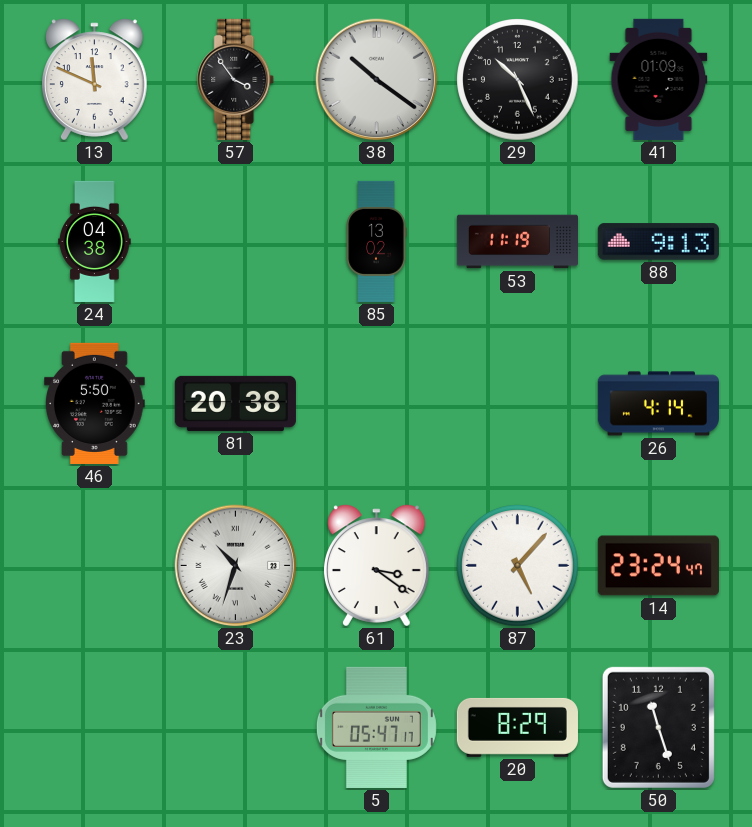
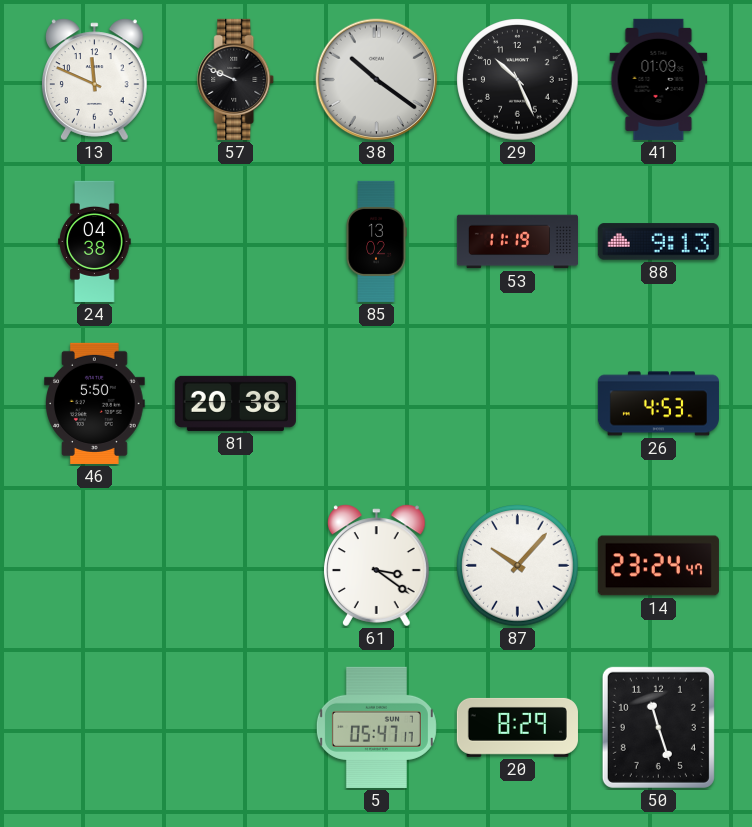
57: 3:54 -> 9:49
26: 4:14 -> 4:53
23: 10:33 -> none
87: 5:07 -> 10:07
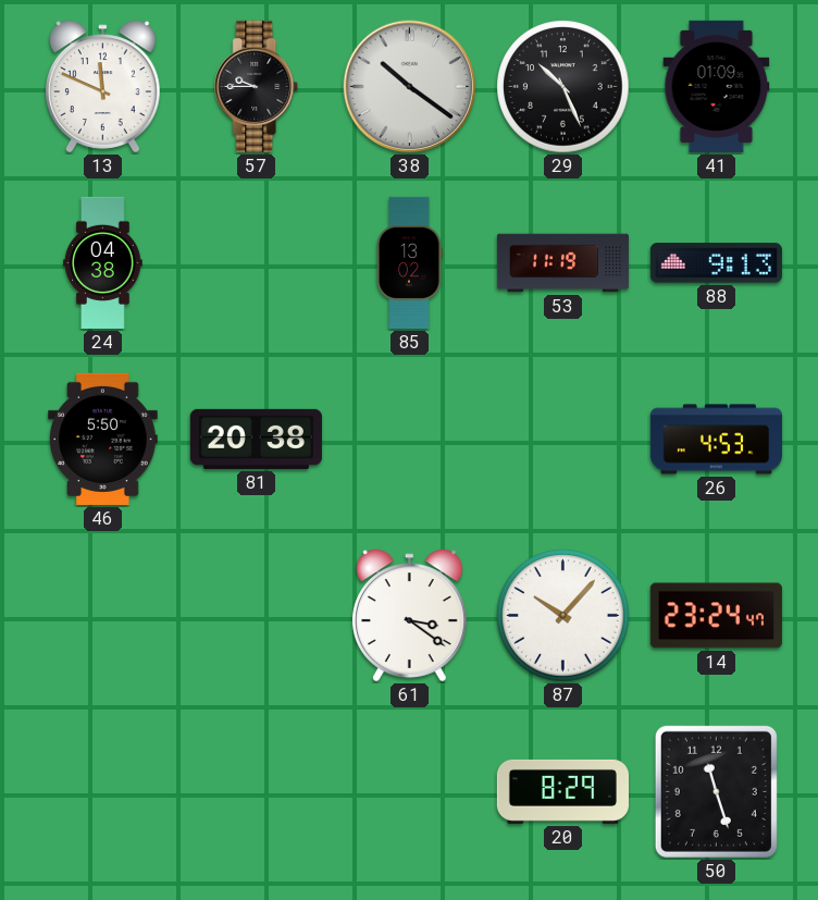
57: 9:49 -> 9:45
5: 05:47 -> none
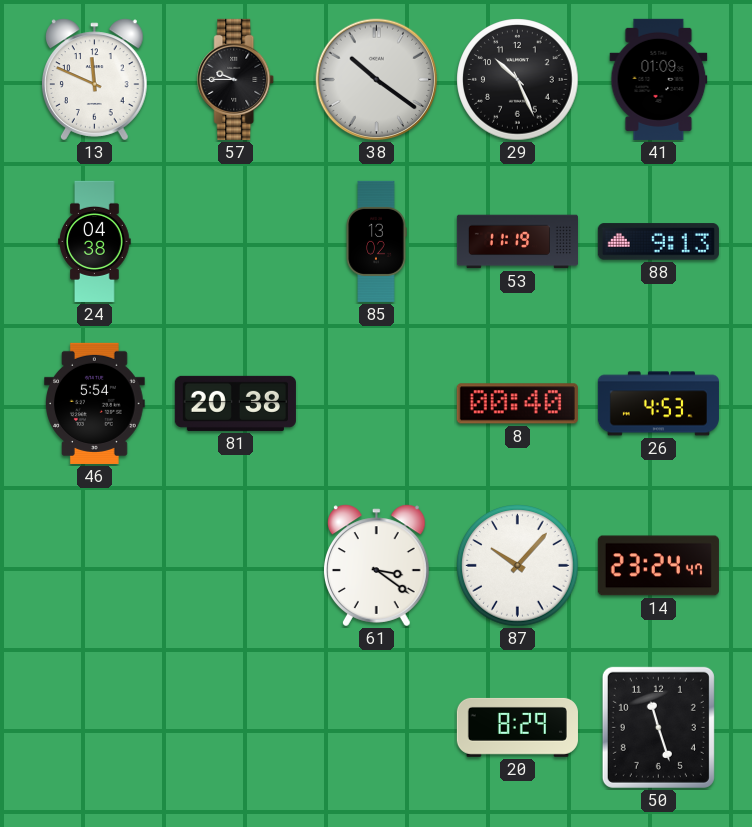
46: 5:50 -> 5:54
8: none -> 00:40
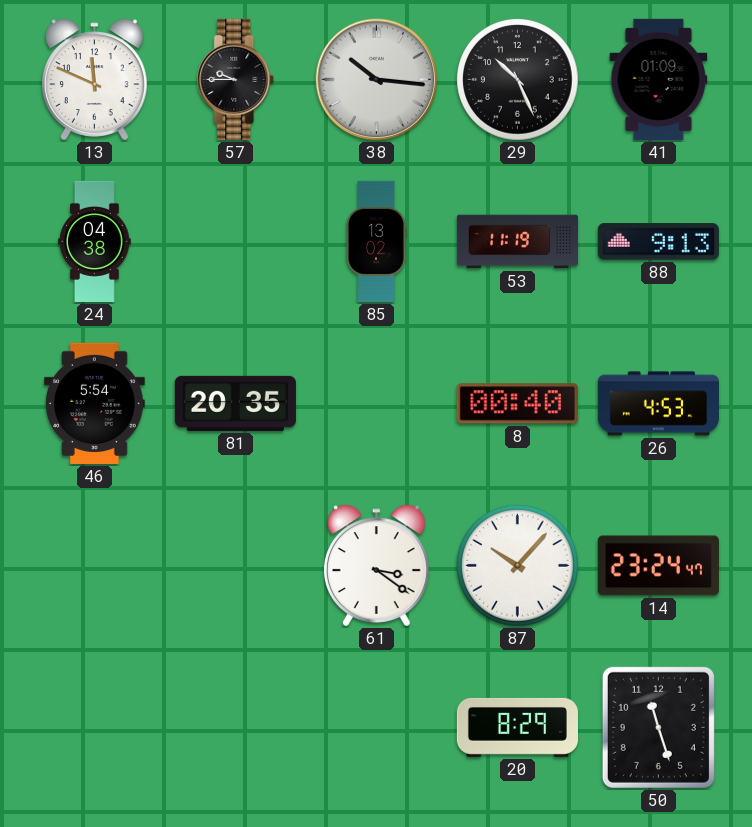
38: 10:21 -> 10:16
81: 20:38 -> 20:35
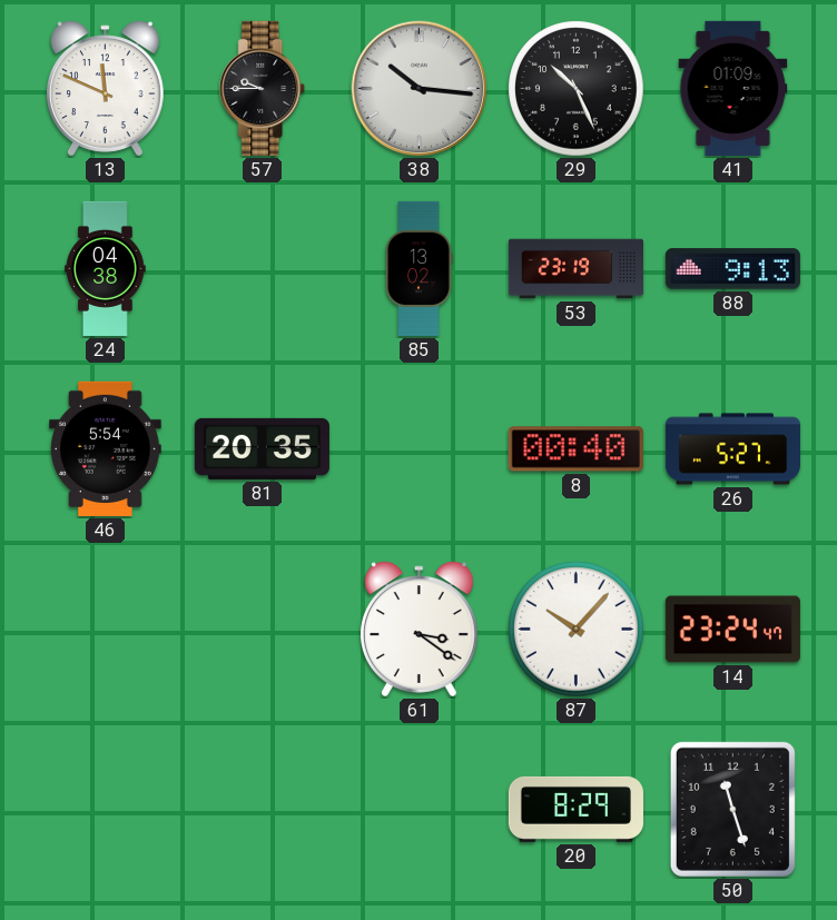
53: 11:19 -> 23:19
26: 4:53 -> 5:27
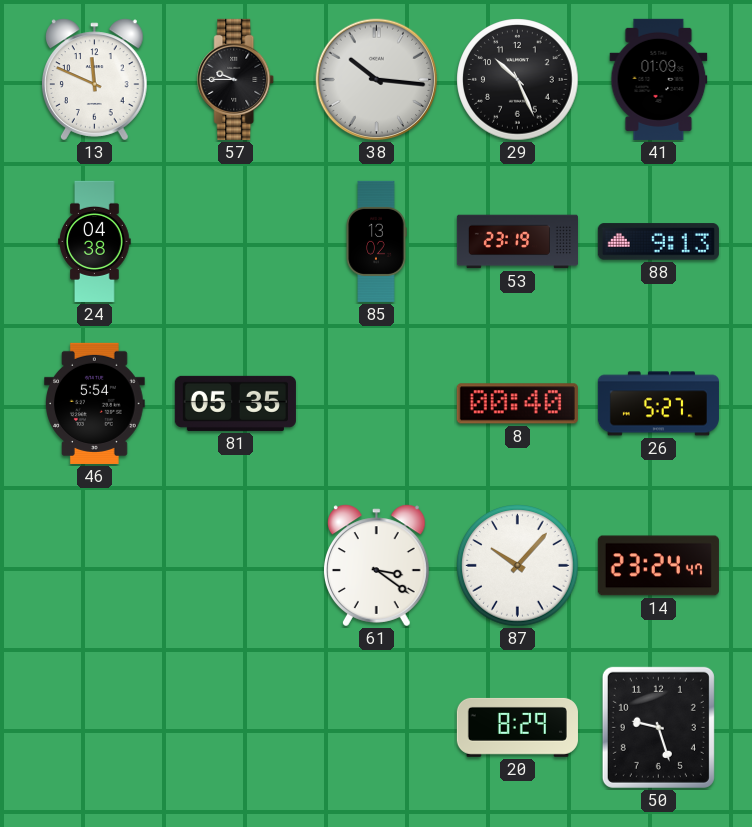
81: 20:35 -> 05:35
50: 11:27 -> 9:27
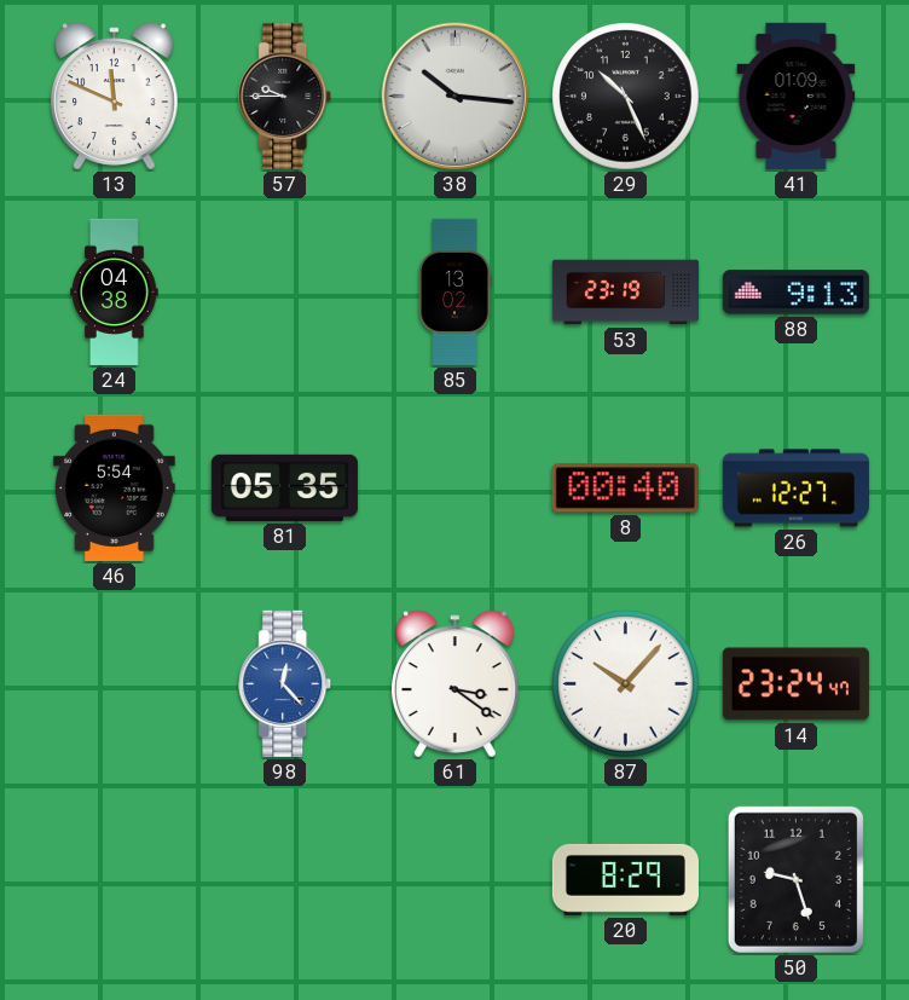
26: 5:27 -> 12:27
98: none -> 12:23
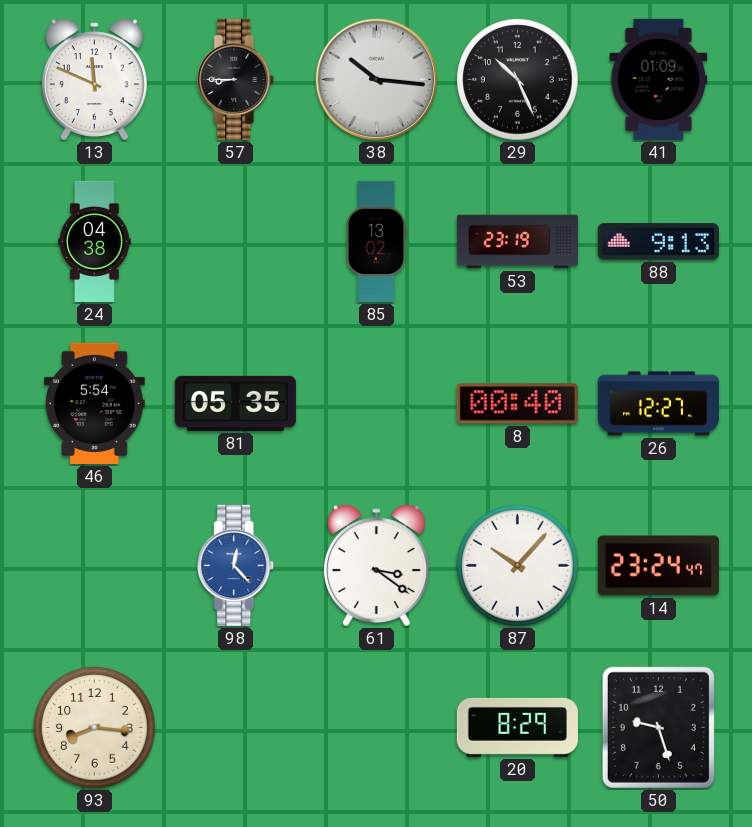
57: 9:45 -> 8:45
93: none -> 8:16
